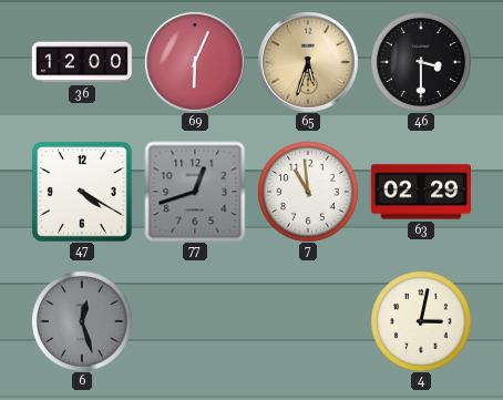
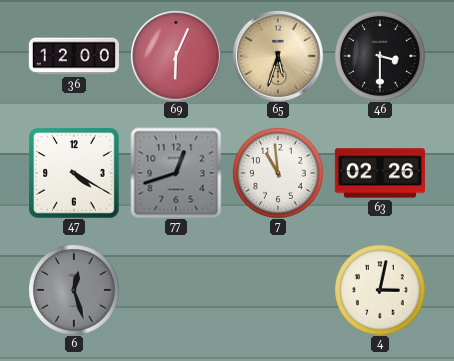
63: 02:29 -> 02:26
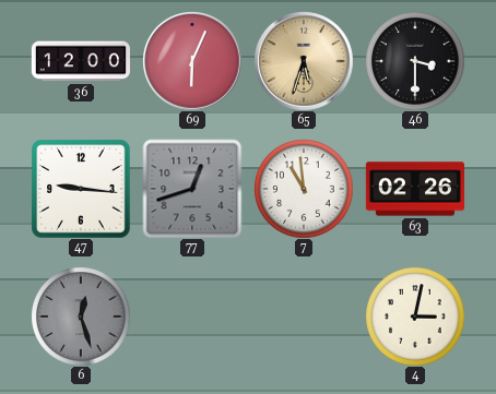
47: 4:20 -> 9:16
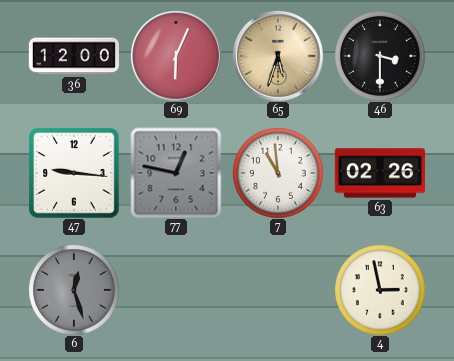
77: 12:42 -> 12:47
4: 3:02 -> 2:58
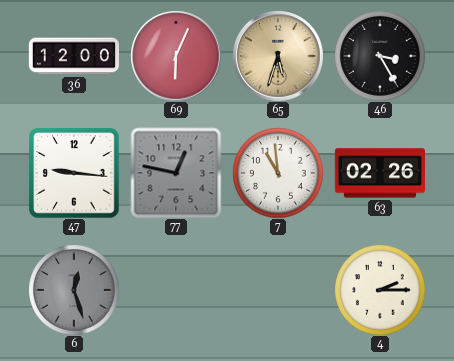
46: 3:30 -> 3:25
4: 2:58 -> 2:15
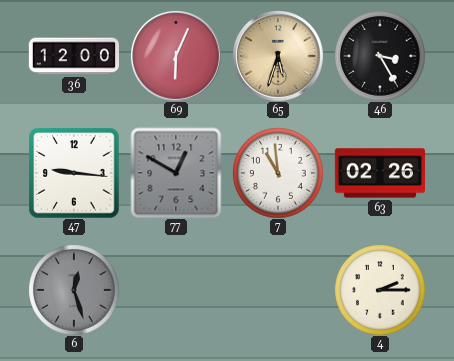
77: 12:47 -> 12:50
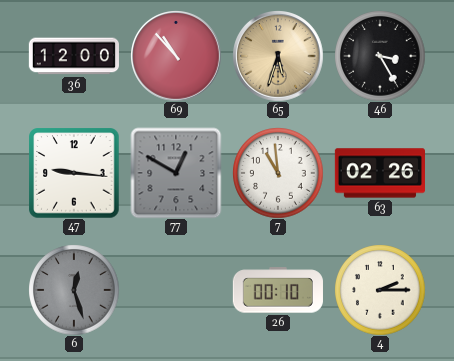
69: 6:04 -> 10:53
26: none -> 00:10
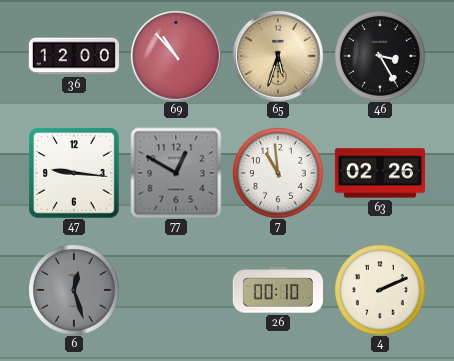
4: 2:15 -> 2:11
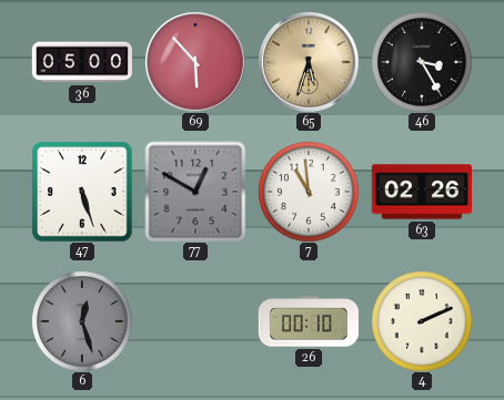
36: 12:00 -> 05:00
69: 10:53 -> 5:53
47: 9:16 -> 5:27
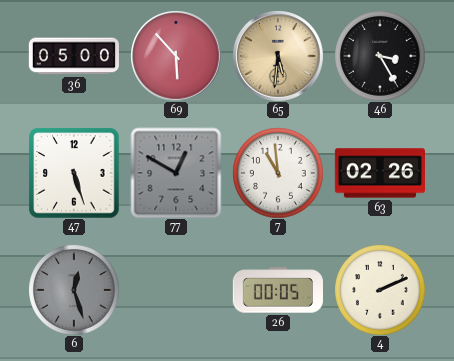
65: 5:33 -> 5:31
26: 00:10 -> 00:05
